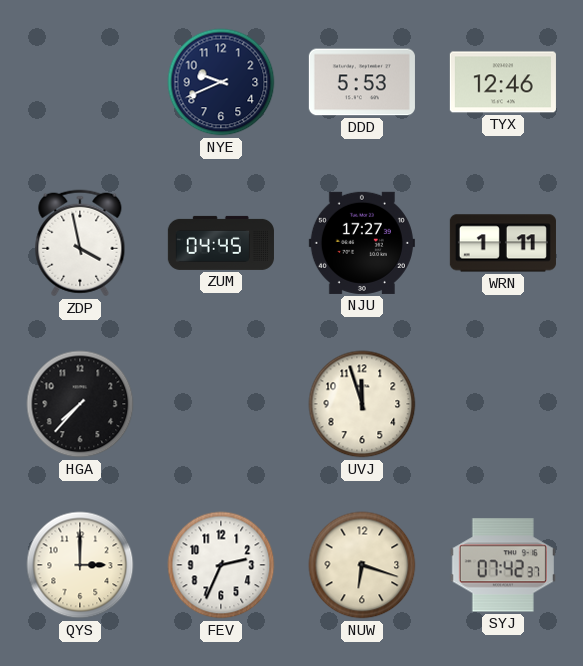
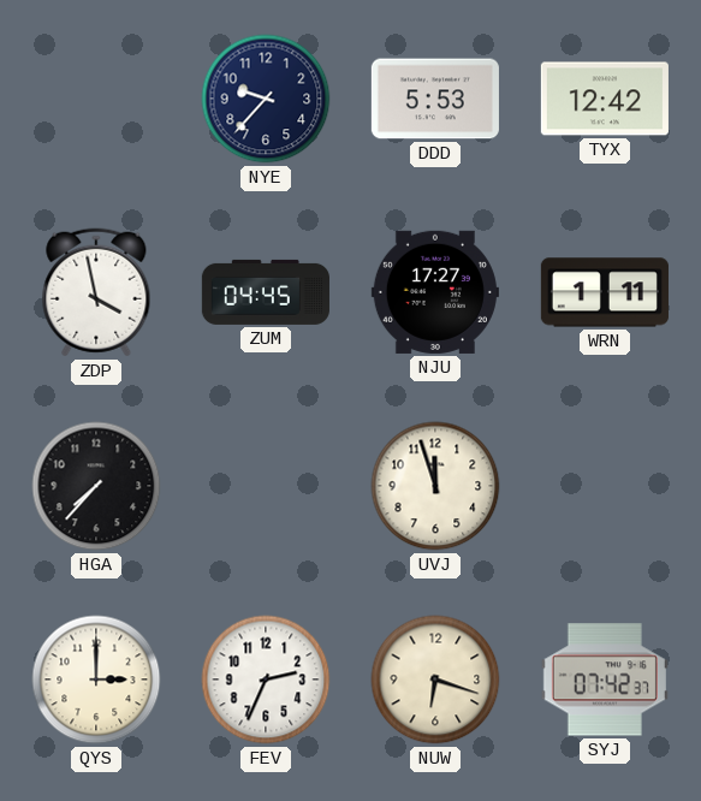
NYE: 9:41 -> 9:37
TYX: 12:46 -> 12:42
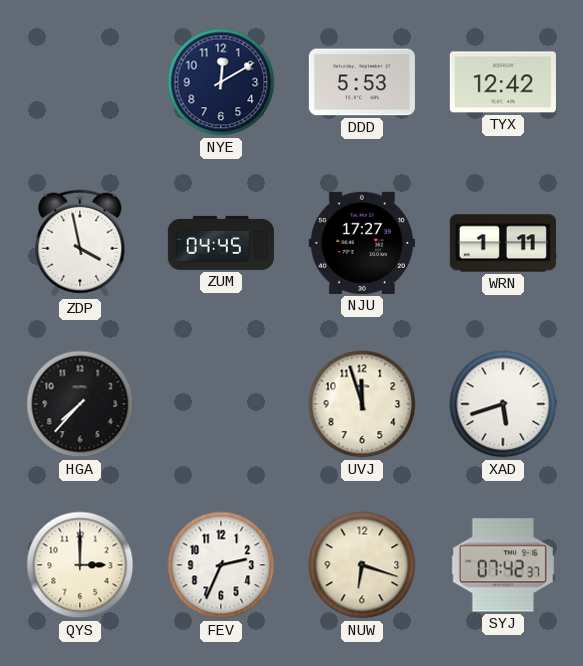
NYE: 9:37 -> 12:10
XAD: none -> 5:42
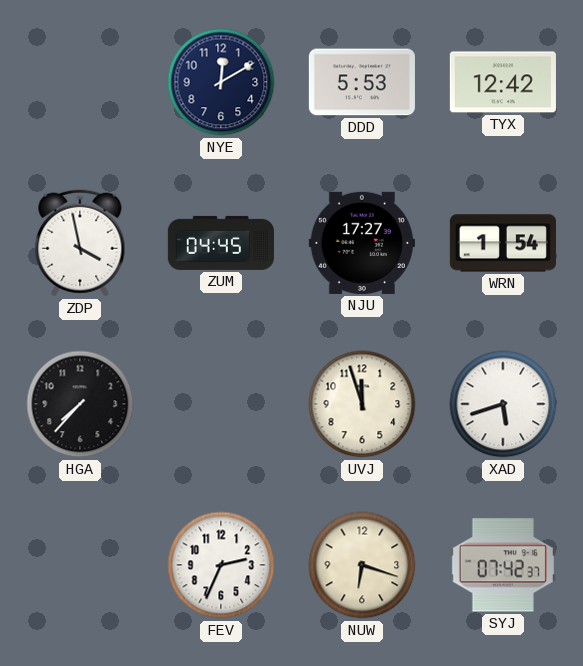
WRN: 1:11 -> 1:54
QYS: 3:00 -> none
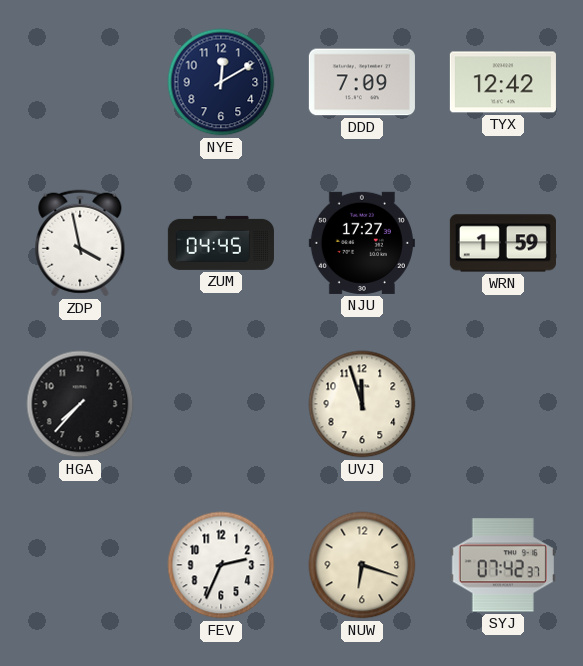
DDD: 5:53 -> 7:09
WRN: 1:54 -> 1:59
XAD: 5:42 -> none
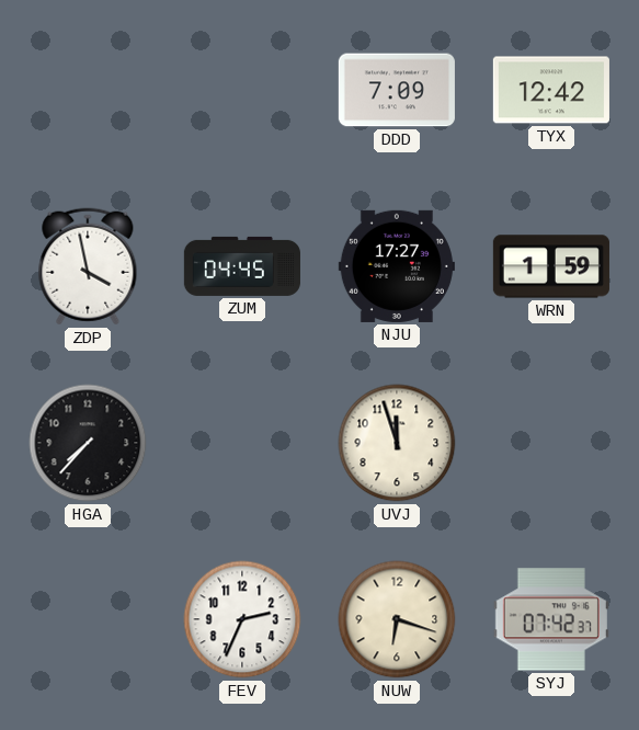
NYE: 12:10 -> none
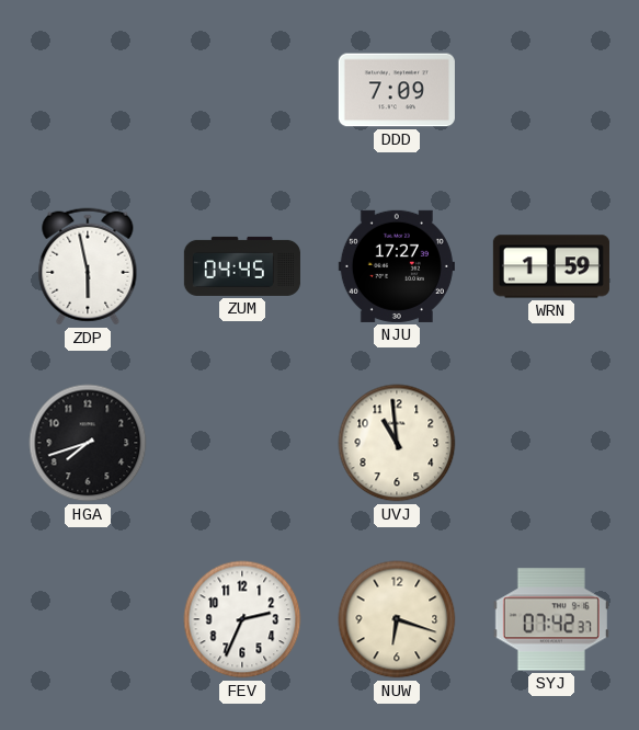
TYX: 12:42 -> none
ZDP: 3:58 -> 5:58
HGA: 7:37 -> 7:42
UVJ: 11:57 -> 10:59
